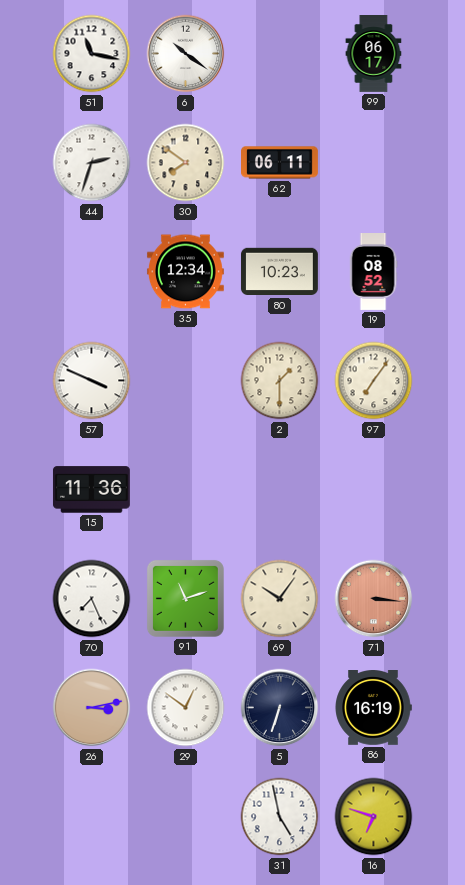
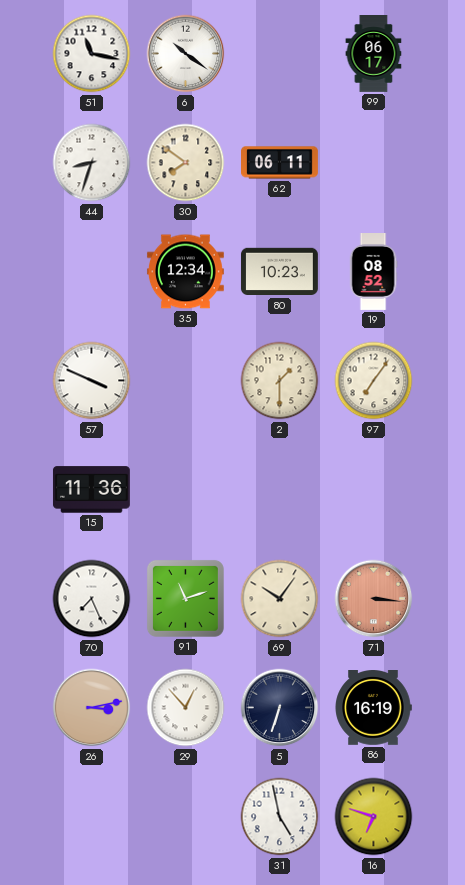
44: 2:33 -> 8:33
29: 12:51 -> 12:53
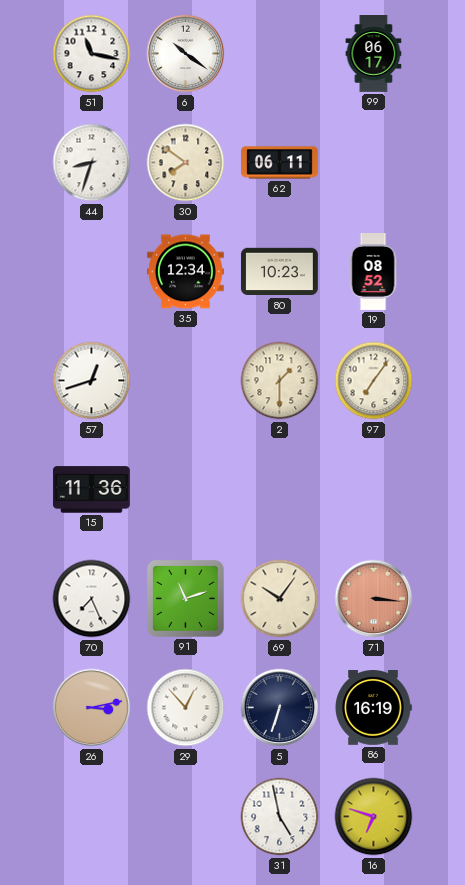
57: 3:49 -> 12:42
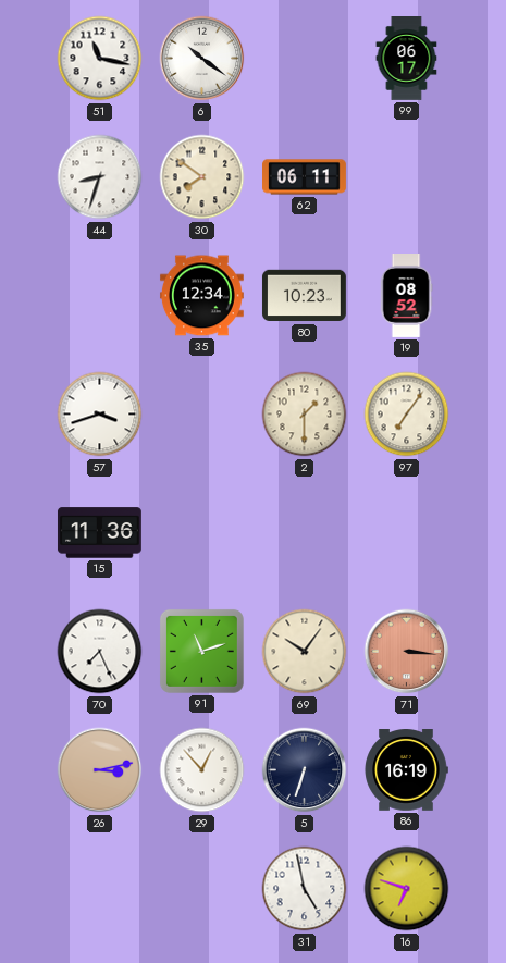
57: 12:42 -> 3:42
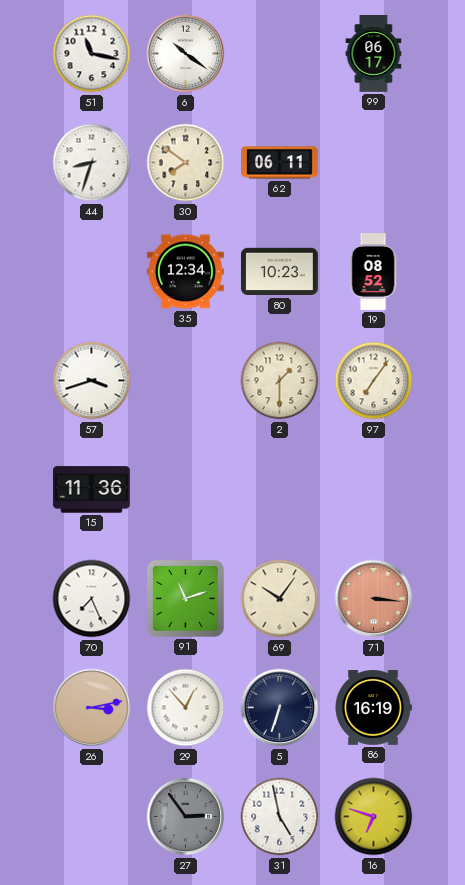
27: none -> 2:54
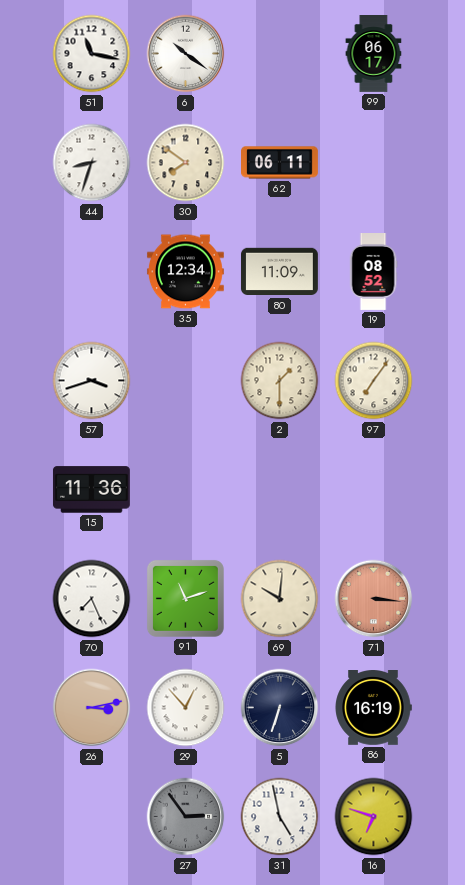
80: 10:23 -> 11:09
69: 10:06 -> 10:01
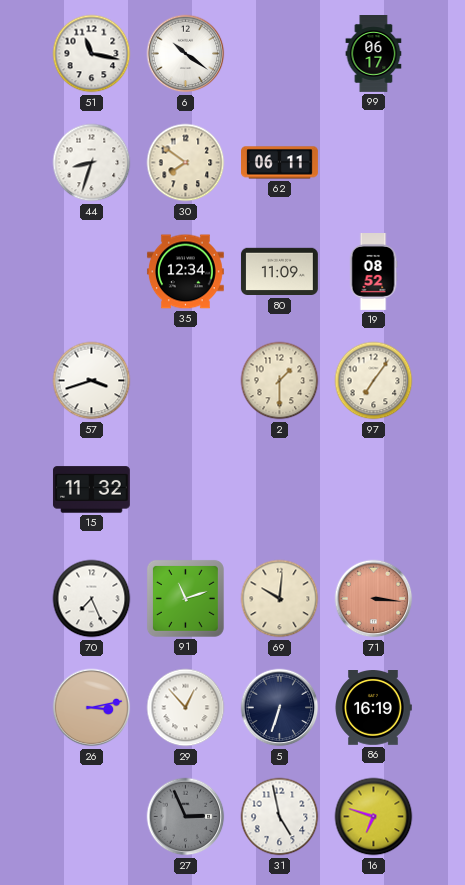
15: 11:36 -> 11:32
27: 2:54 -> 2:56
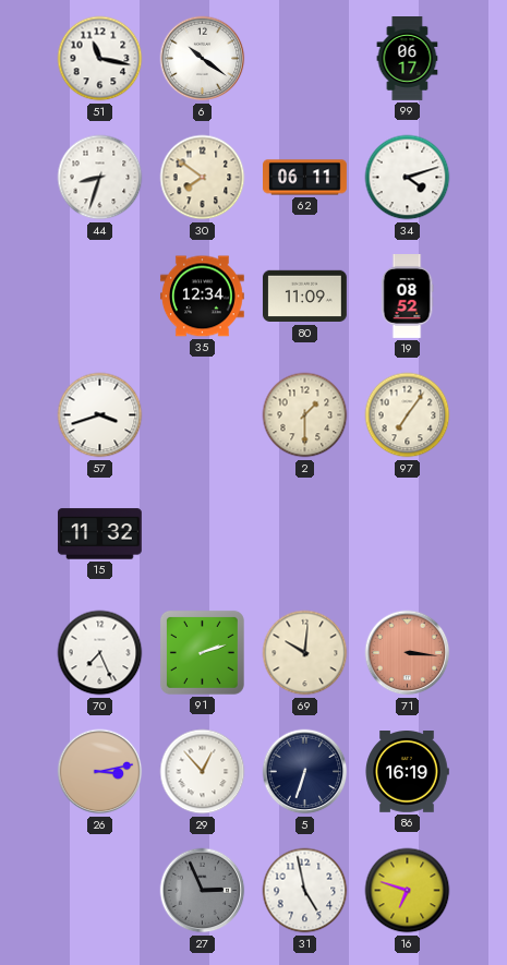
34: none -> 4:12
91: 11:12 -> 2:12
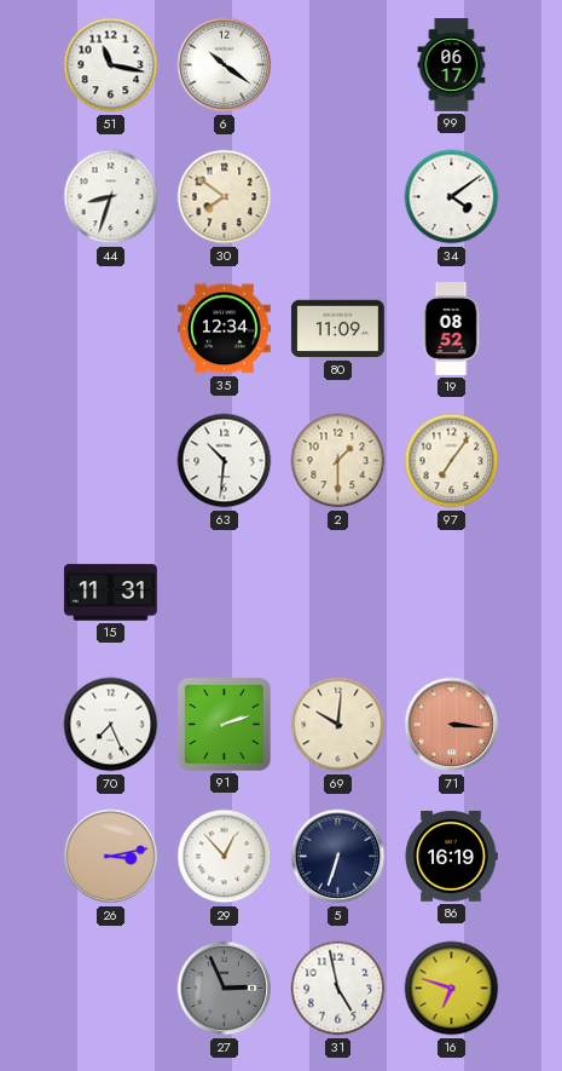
62: 06:11 -> none
34: 4:12 -> 4:09
57: 3:42 -> none
63: none -> 10:31
15: 11:32 -> 11:31
